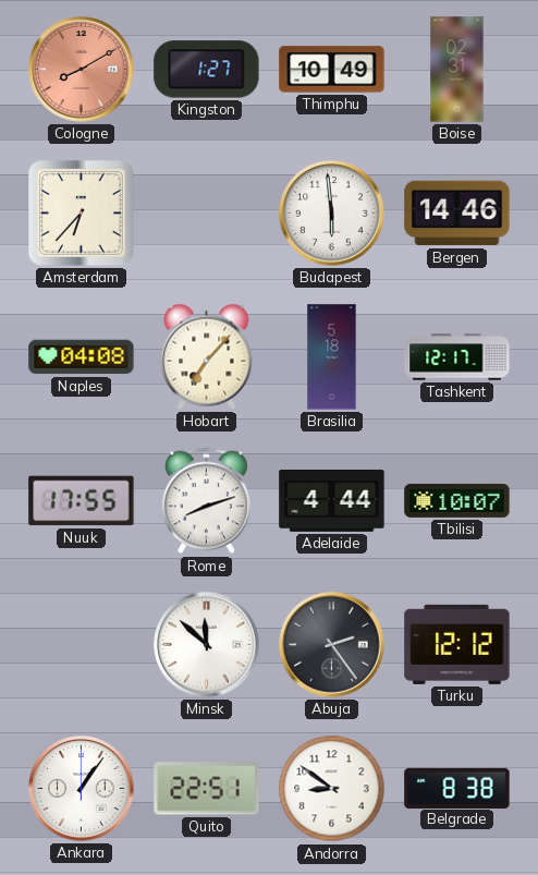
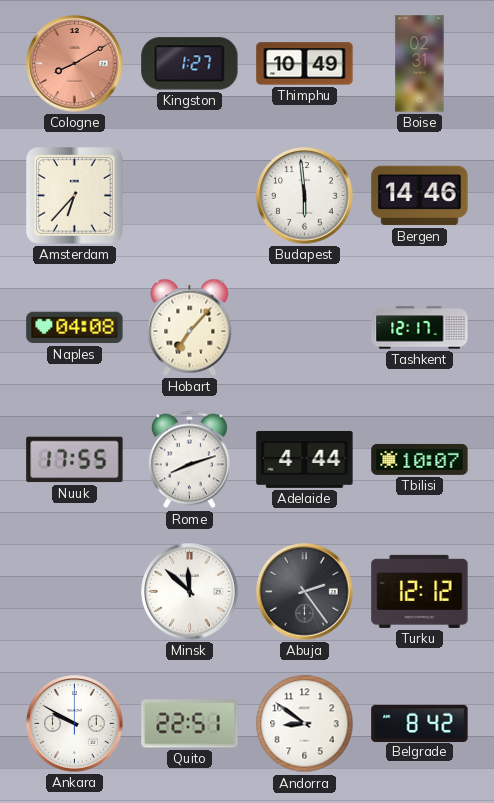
Brasilia: 5:18 -> none
Ankara: 1:06 -> 9:50
Belgrade: 8:38 -> 8:42
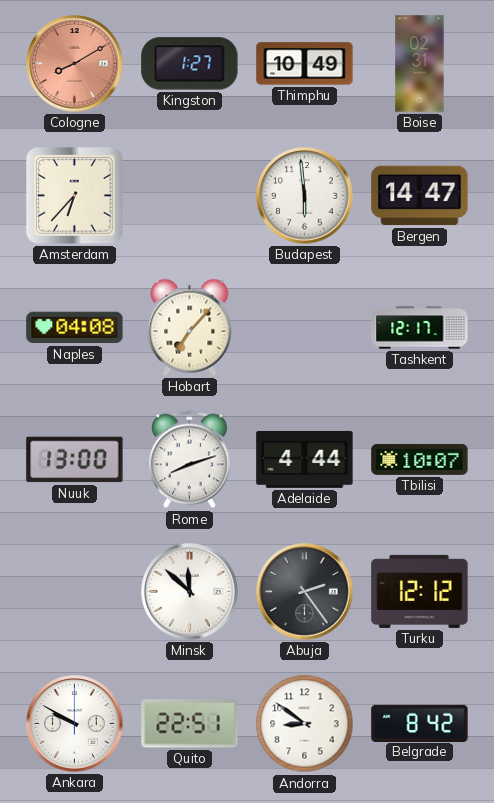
Bergen: 14:46 -> 14:47
Nuuk: 17:55 -> 13:00
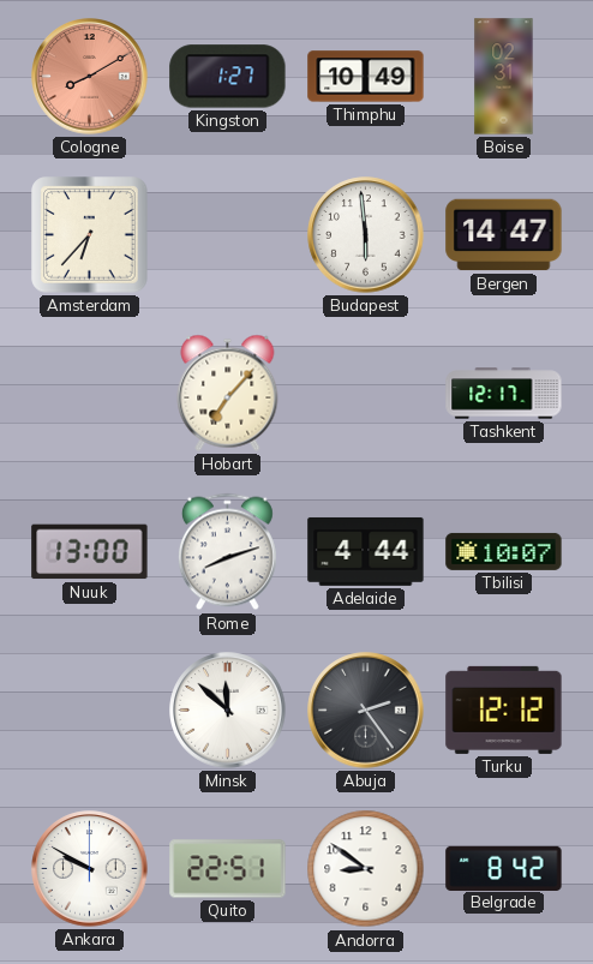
Naples: 04:08 -> none
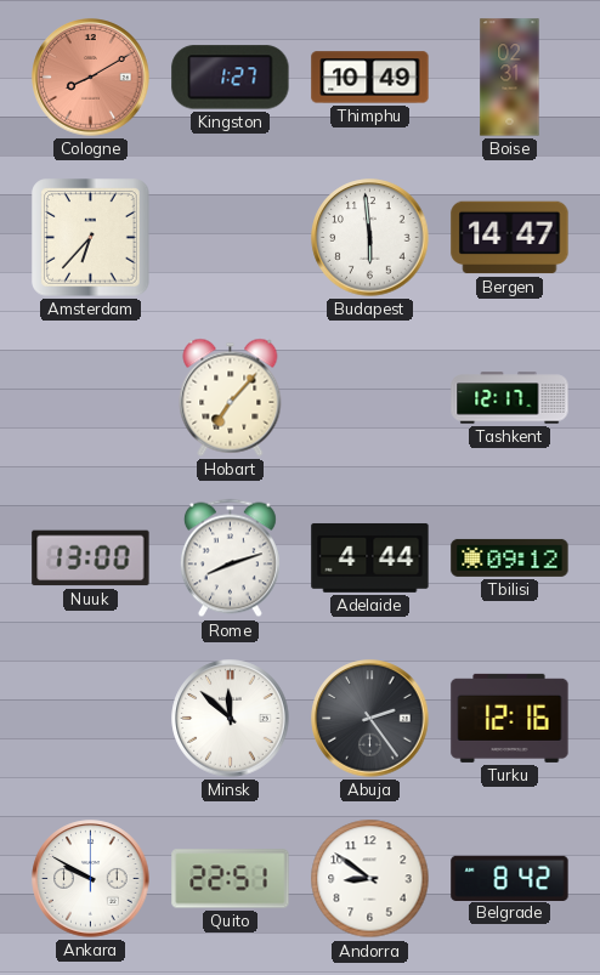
Tbilisi: 10:07 -> 09:12
Turku: 12:12 -> 12:16
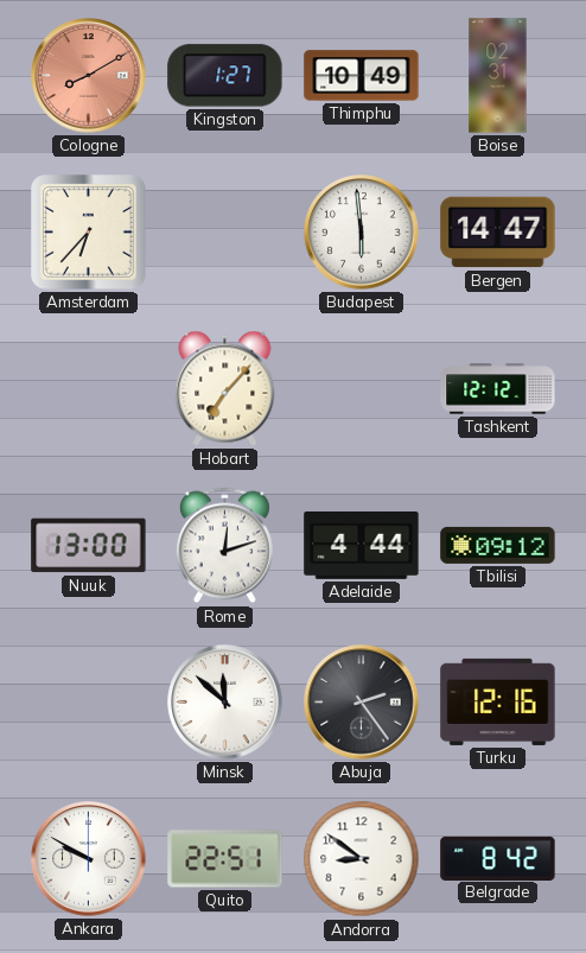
Tashkent: 12:17 -> 12:12
Rome: 8:12 -> 12:12
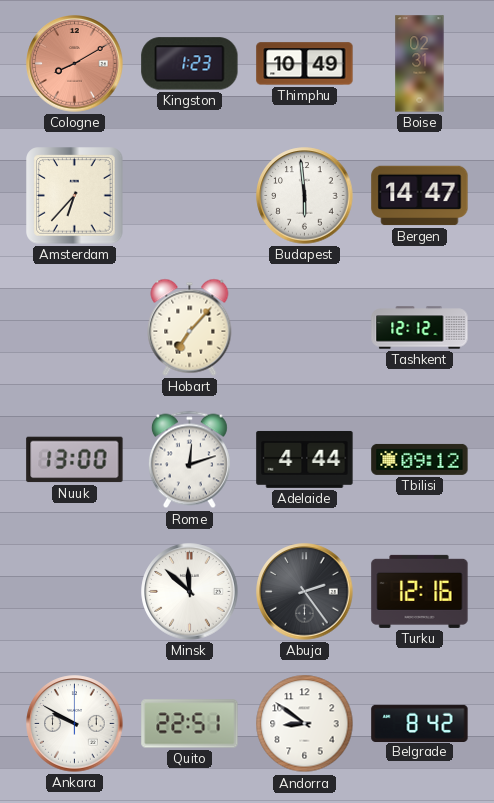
Kingston: 1:27 -> 1:23
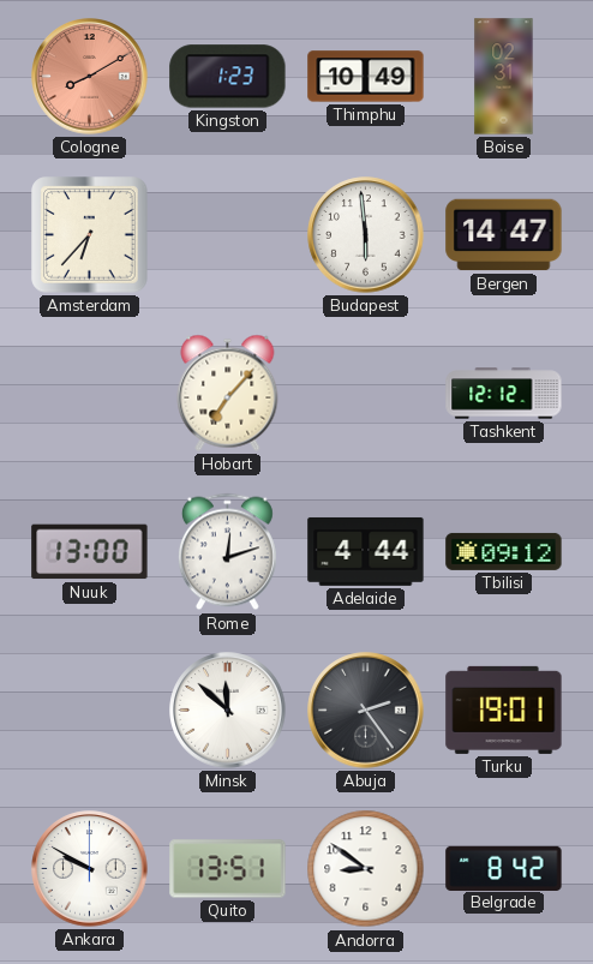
Turku: 12:16 -> 19:01
Quito: 22:51 -> 13:51
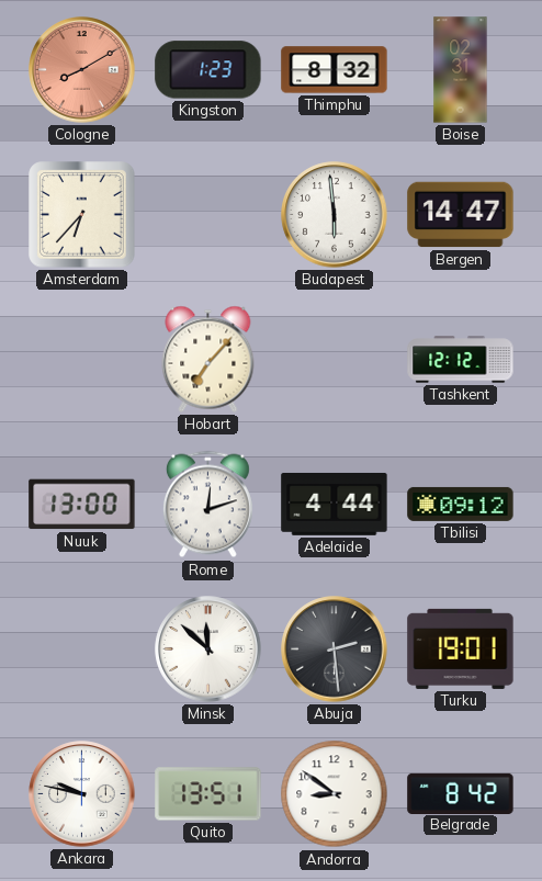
Thimphu: 10:49 -> 8:32
Abuja: 2:24 -> 2:29
Ankara: 9:50 -> 9:47
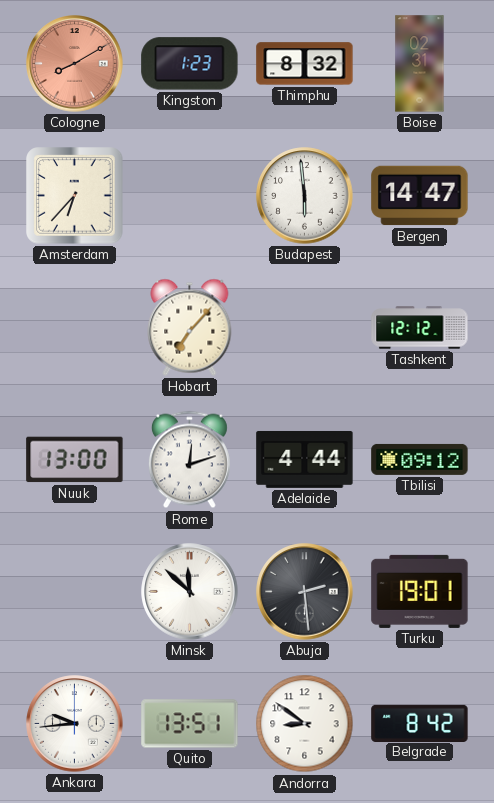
Ankara: 9:47 -> 9:44
